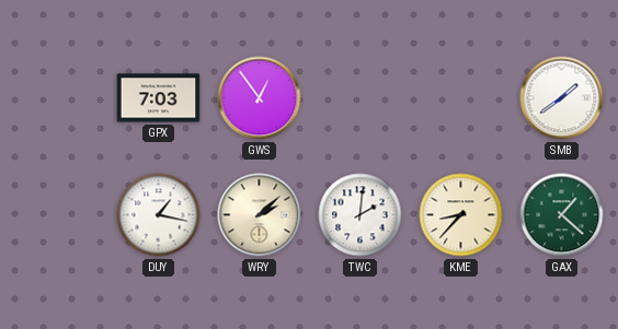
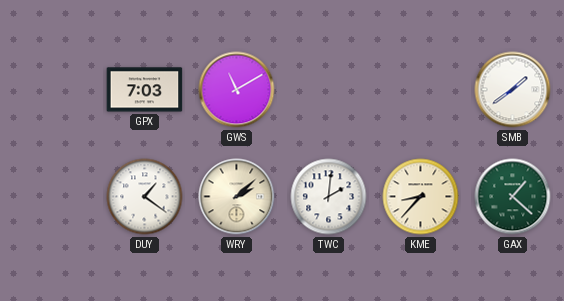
GWS: 12:54 -> 11:10
DUY: 1:17 -> 1:21
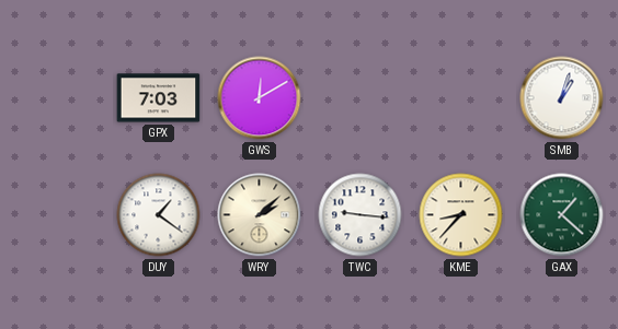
GWS: 11:10 -> 12:10
SMB: 1:39 -> 1:03
TWC: 2:01 -> 9:16
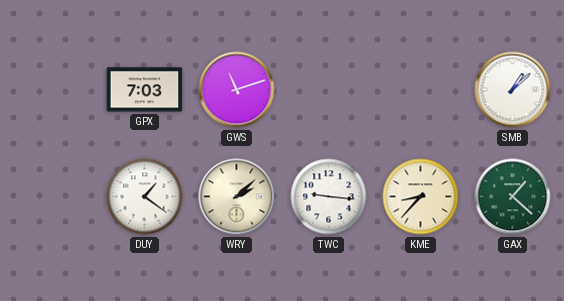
GWS: 12:10 -> 11:12
SMB: 1:03 -> 1:08
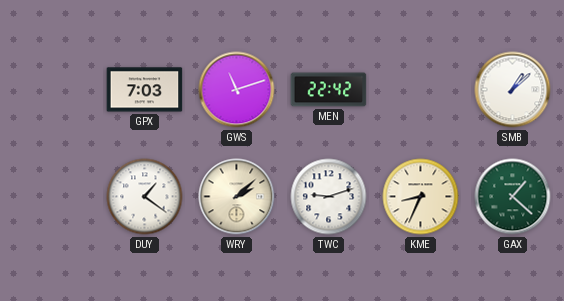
MEN: none -> 22:42
TWC: 9:16 -> 9:12
KME: 8:37 -> 8:34
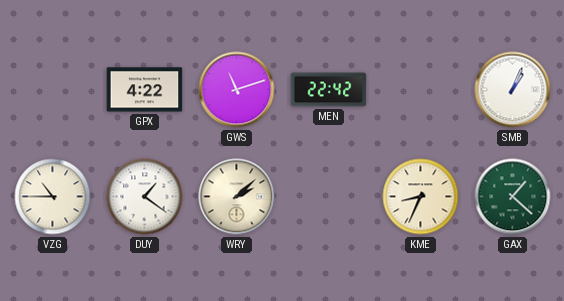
GPX: 7:03 -> 4:22
SMB: 1:08 -> 1:04
VZG: none -> 10:45
TWC: 9:12 -> none
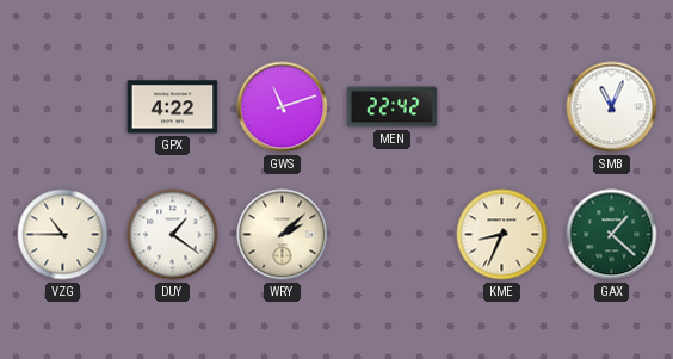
SMB: 1:04 -> 11:04
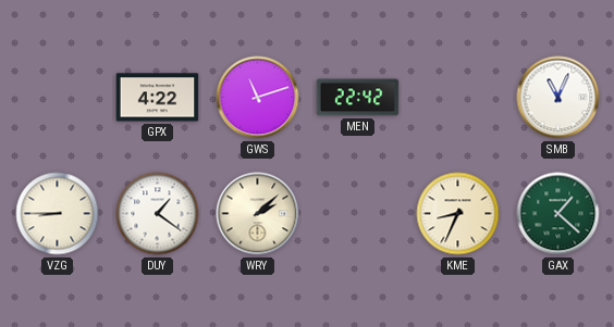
VZG: 10:45 -> 8:45
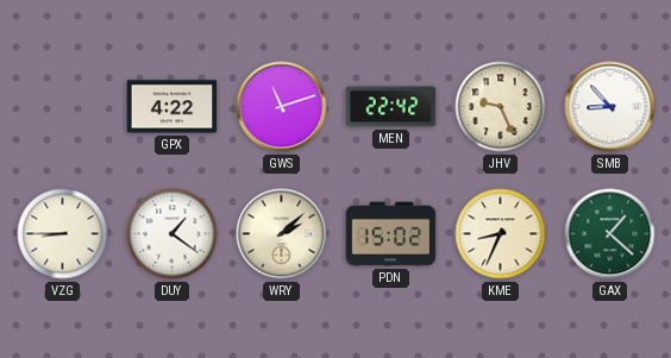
JHV: none -> 9:26
SMB: 11:04 -> 8:53
PDN: none -> 15:02
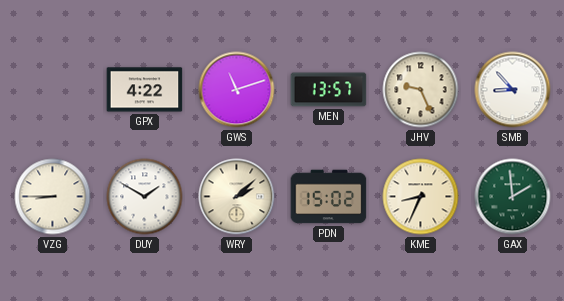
MEN: 22:42 -> 13:57
DUY: 1:21 -> 1:50
GAX: 1:22 -> 1:59
